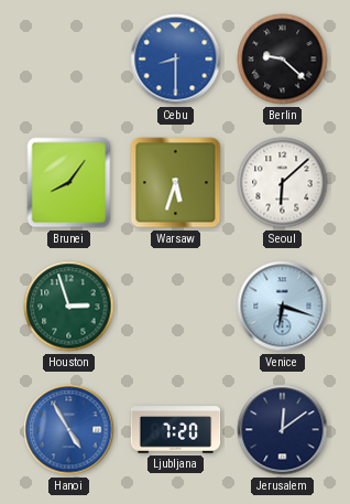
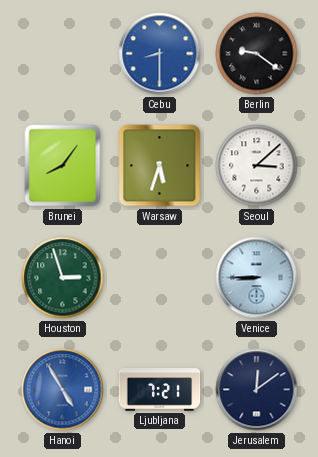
Berlin: 9:22 -> 9:21
Seoul: 6:08 -> 3:08
Venice: 6:18 -> 8:45
Ljubljana: 7:20 -> 7:21
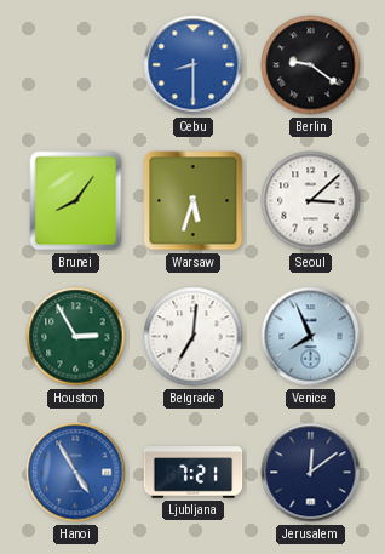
Houston: 2:57 -> 2:55
Belgrade: none -> 7:01
Venice: 8:45 -> 7:56
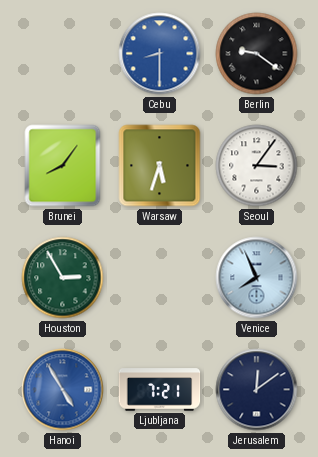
Seoul: 3:08 -> 3:06
Belgrade: 7:01 -> none
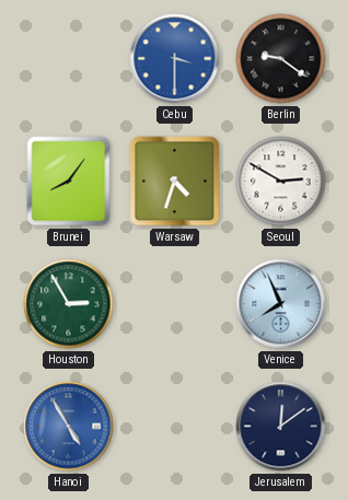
Cebu: 8:30 -> 3:30
Warsaw: 5:33 -> 4:33
Seoul: 3:06 -> 2:50
Ljubljana: 7:21 -> none
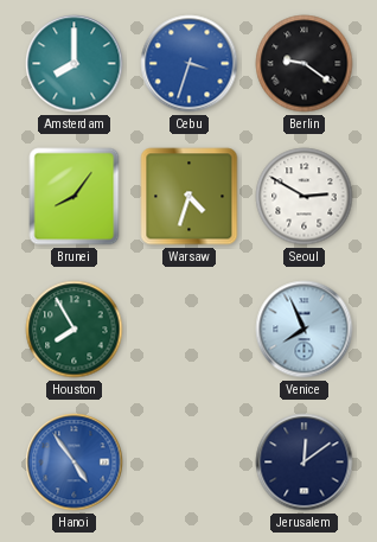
Amsterdam: none -> 8:00
Cebu: 3:30 -> 3:33
Houston: 2:55 -> 7:55
Hanoi: 4:55 -> 4:54
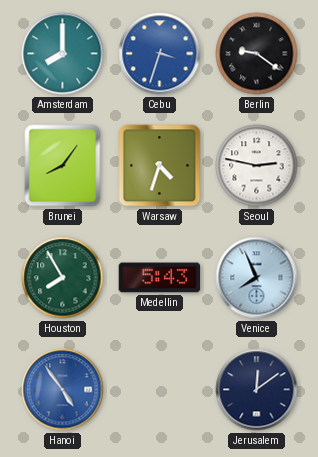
Seoul: 2:50 -> 2:47
Medellin: none -> 5:43
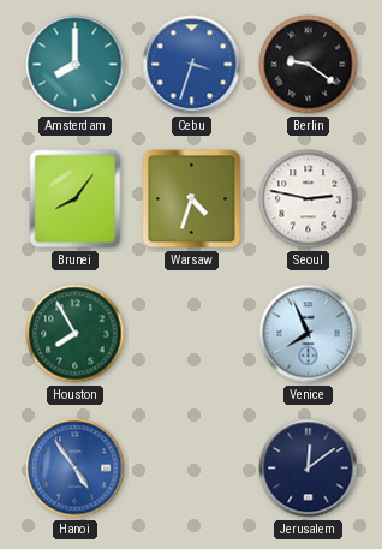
Medellin: 5:43 -> none
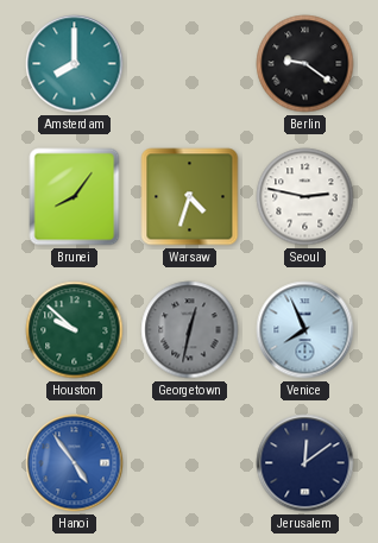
Cebu: 3:33 -> none
Houston: 7:55 -> 9:52
Georgetown: none -> 12:32
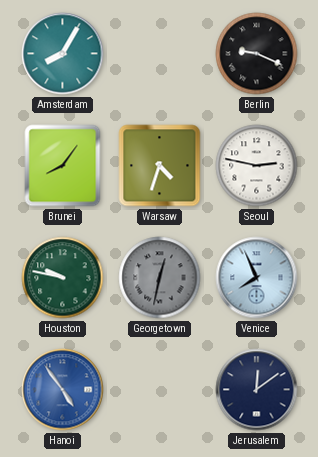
Amsterdam: 8:00 -> 8:05
Berlin: 9:21 -> 9:19
Houston: 9:52 -> 9:47
